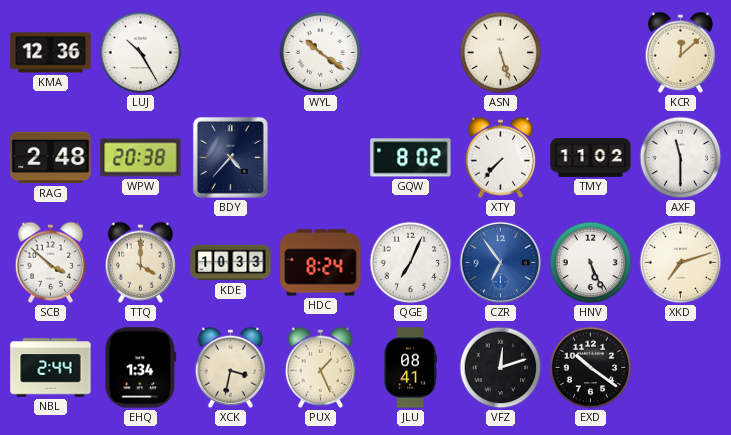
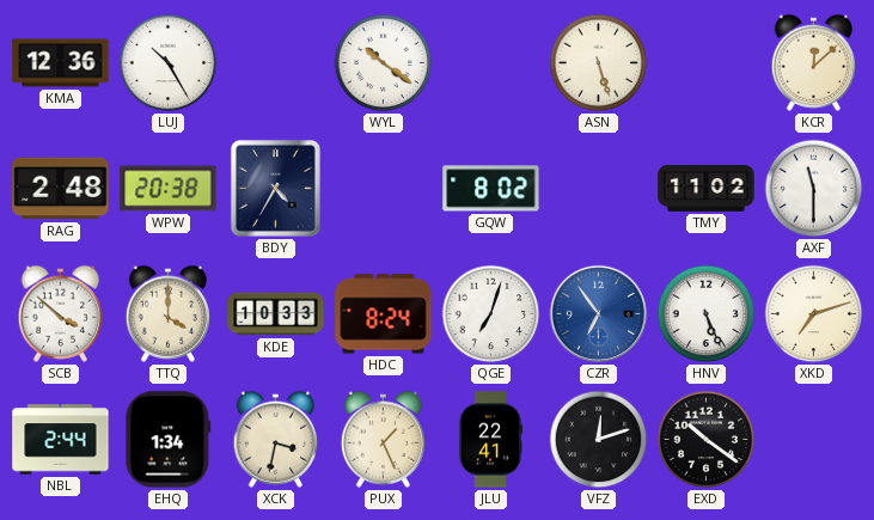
BDY: 4:37 -> 4:35
XTY: 7:37 -> none
QGE: 7:04 -> 7:03
JLU: 08:41 -> 22:41
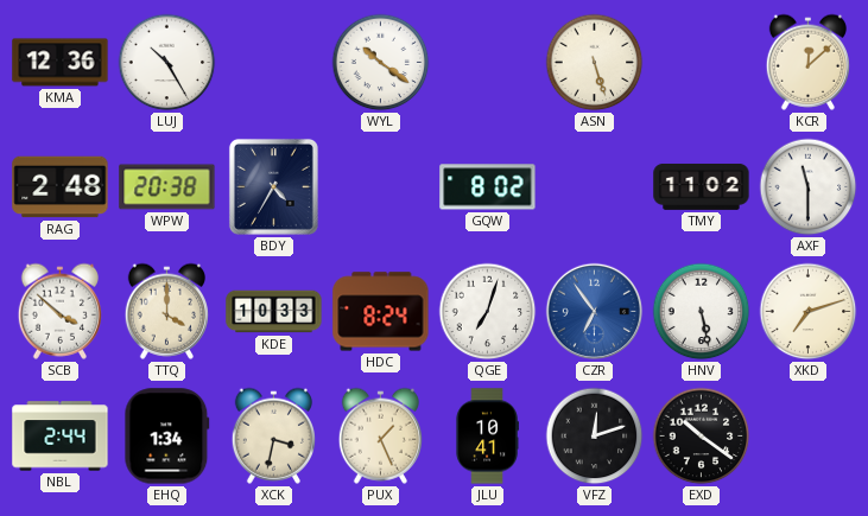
HNV: 5:26 -> 5:28
JLU: 22:41 -> 10:41
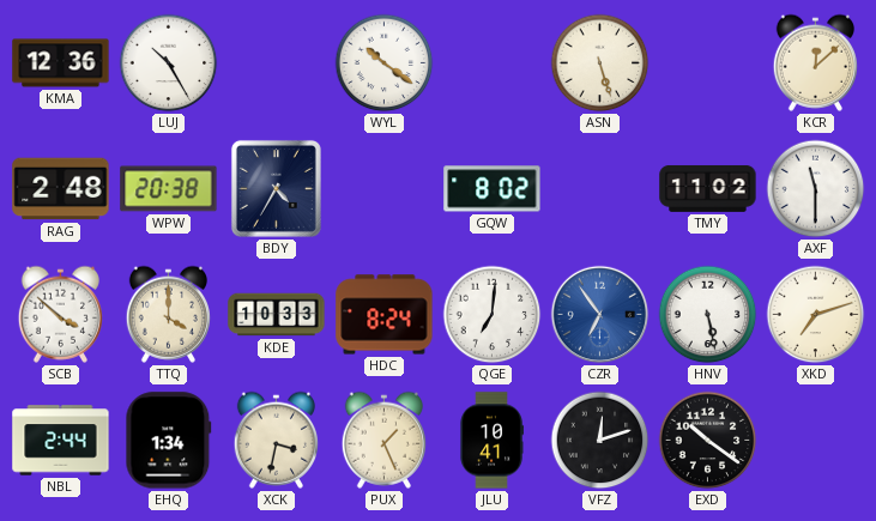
QGE: 7:03 -> 7:01
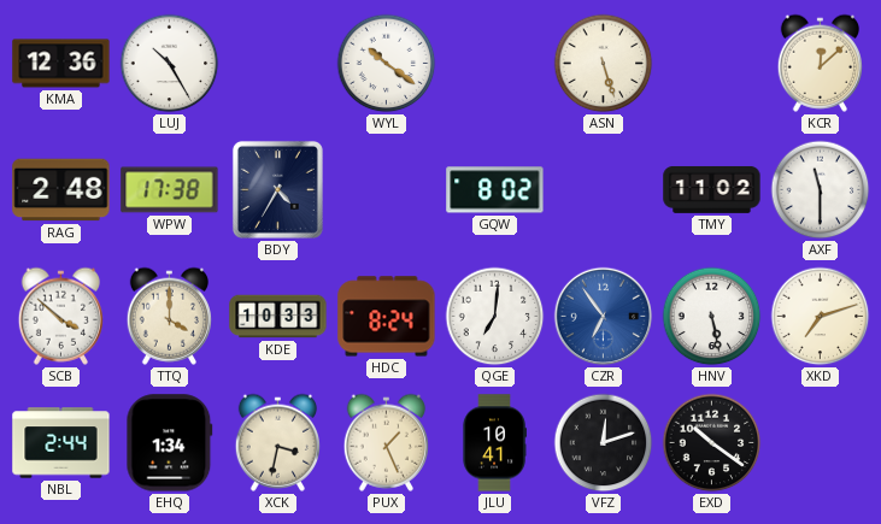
WPW: 20:38 -> 17:38
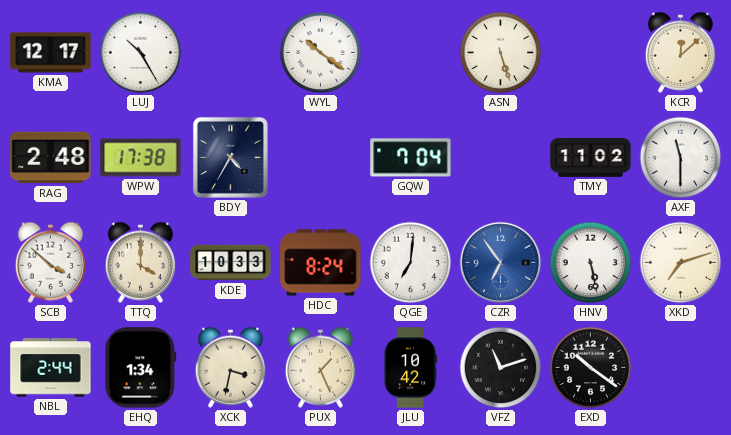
KMA: 12:36 -> 12:17
GQW: 8:02 -> 7:04
JLU: 10:41 -> 10:42
VFZ: 12:12 -> 11:12
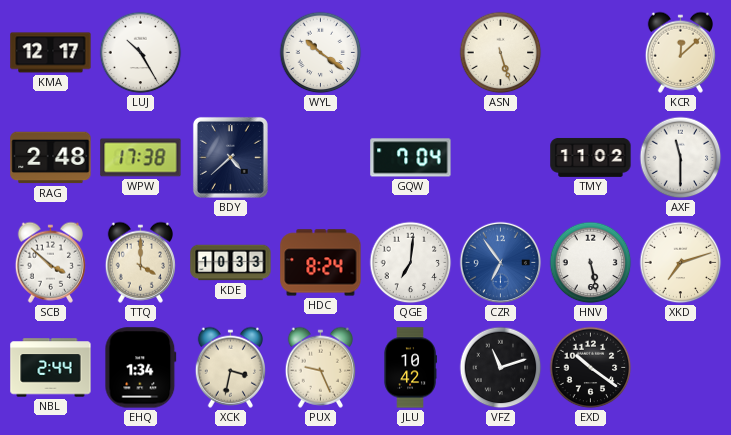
BDY: 4:35 -> 4:38
PUX: 1:26 -> 9:26
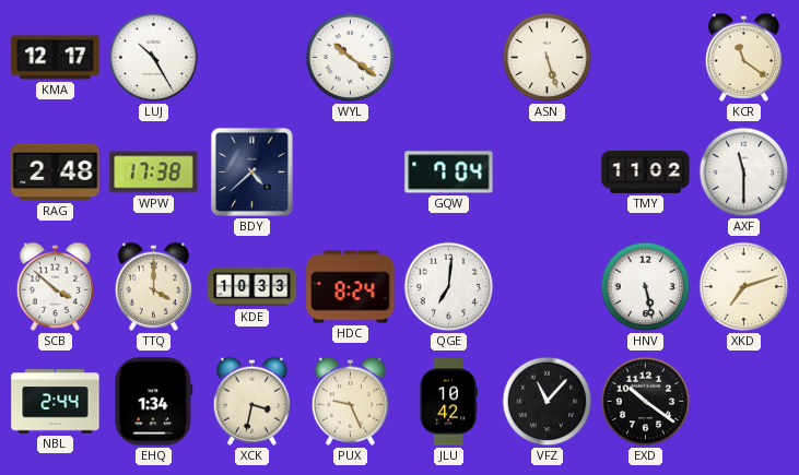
KCR: 12:08 -> 11:21
CZR: 6:54 -> none
VFZ: 11:12 -> 11:07
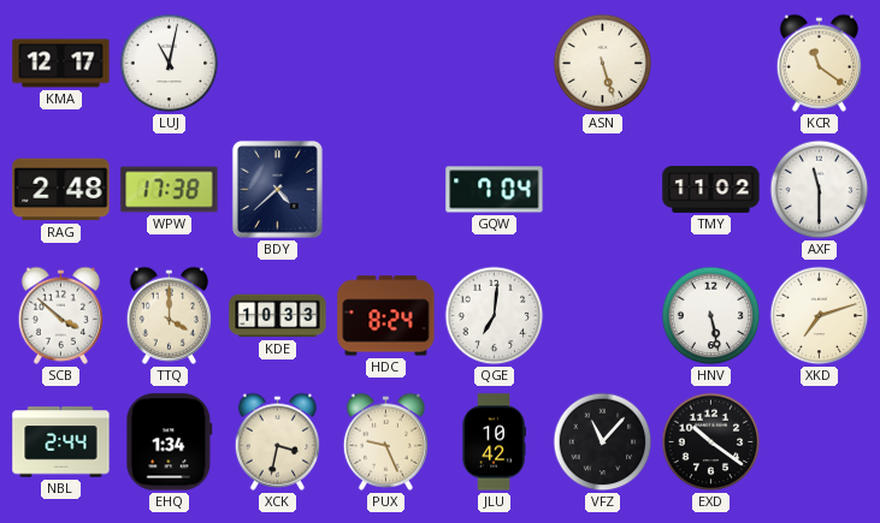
LUJ: 10:25 -> 11:02
WYL: 10:21 -> none
